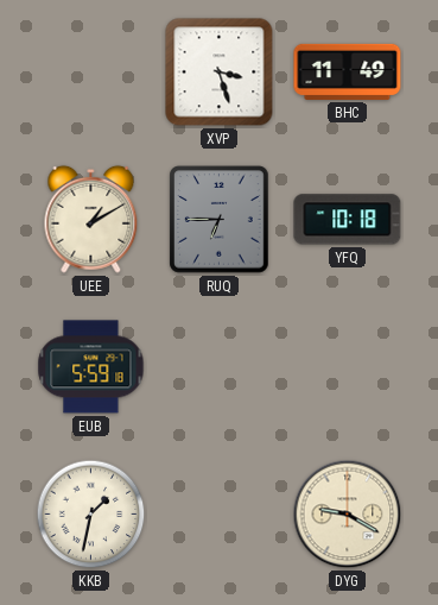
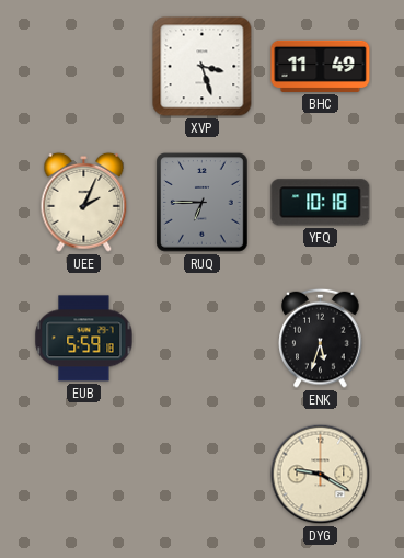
UEE: 1:10 -> 2:04
ENK: none -> 5:33
KKB: 1:32 -> none
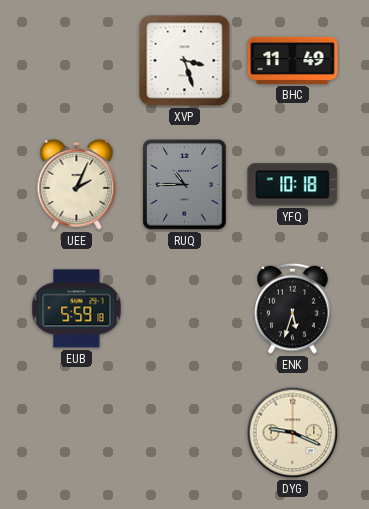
RUQ: 6:45 -> 10:45
DYG: 9:20 -> 9:19
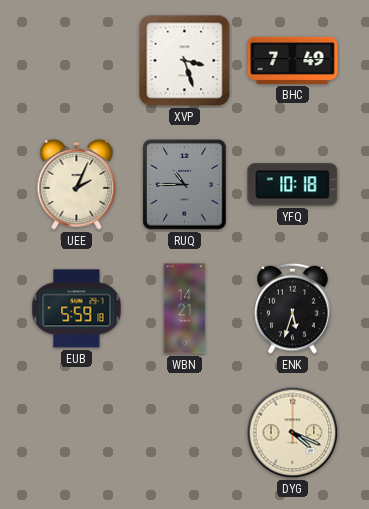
BHC: 11:49 -> 7:49
WBN: none -> 14:21
DYG: 9:19 -> 4:19
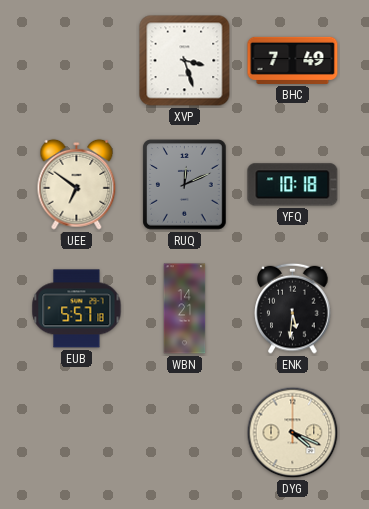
UEE: 2:04 -> 6:51
RUQ: 10:45 -> 12:11
EUB: 5:59 -> 5:57
ENK: 5:33 -> 5:31
